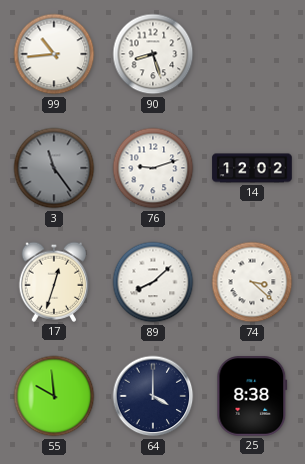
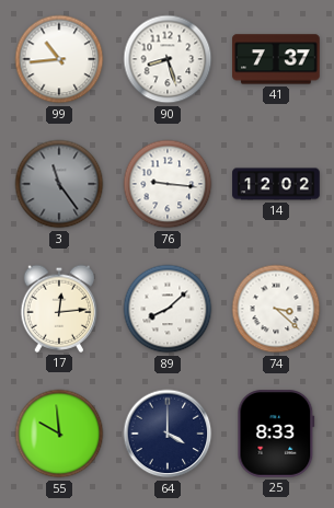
41: none -> 7:37
76: 9:12 -> 9:16
17: 12:33 -> 12:14
25: 8:38 -> 8:33
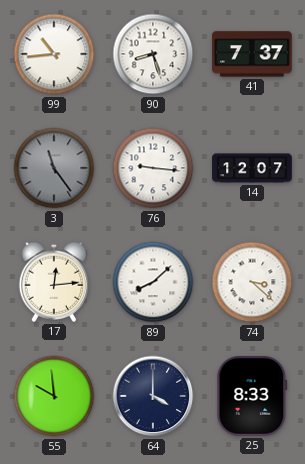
14: 12:02 -> 12:07
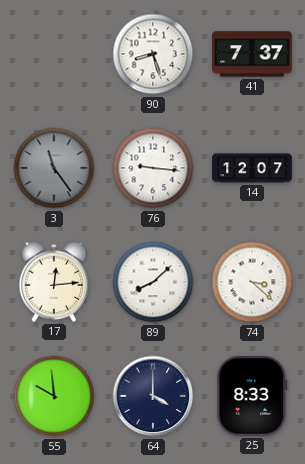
99: 10:44 -> none
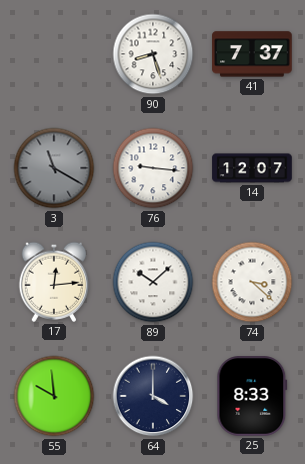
3: 11:24 -> 11:20
89: 8:08 -> 10:08
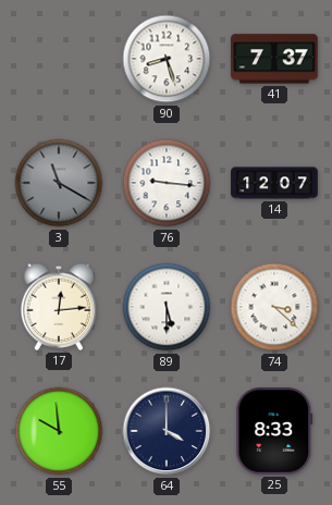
89: 10:08 -> 5:30
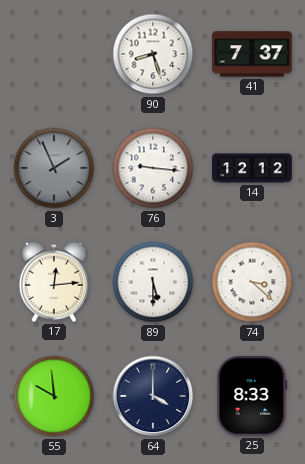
3: 11:20 -> 1:56
14: 12:07 -> 12:12
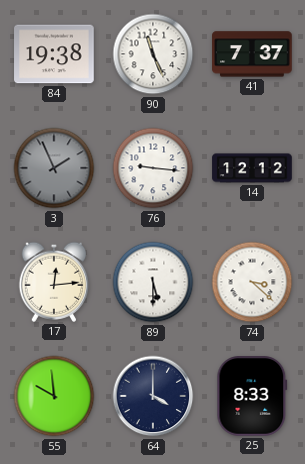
84: none -> 19:38
90: 8:27 -> 11:26
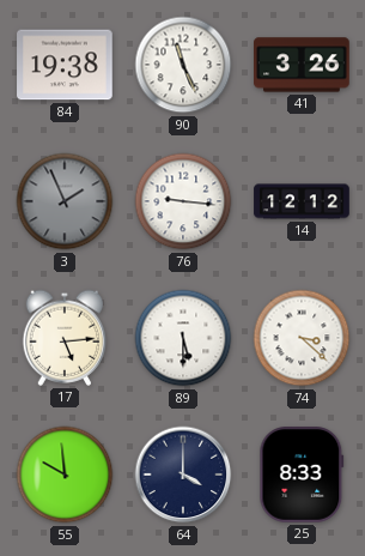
41: 7:37 -> 3:26
17: 12:14 -> 5:14
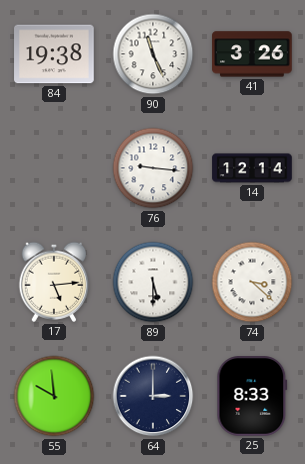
3: 1:56 -> none
14: 12:12 -> 12:14
64: 4:00 -> 3:00
